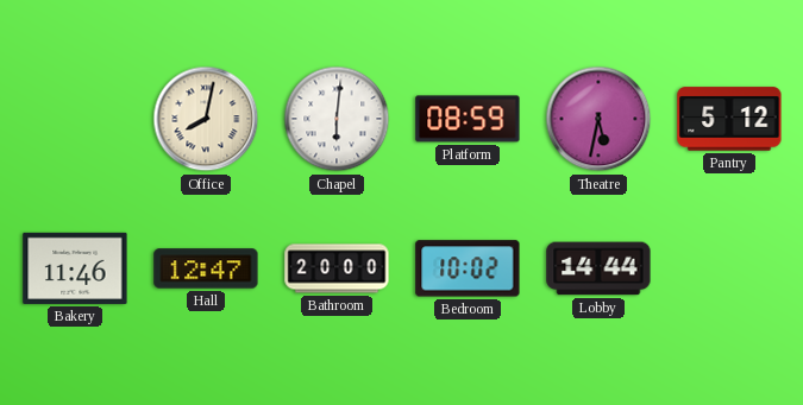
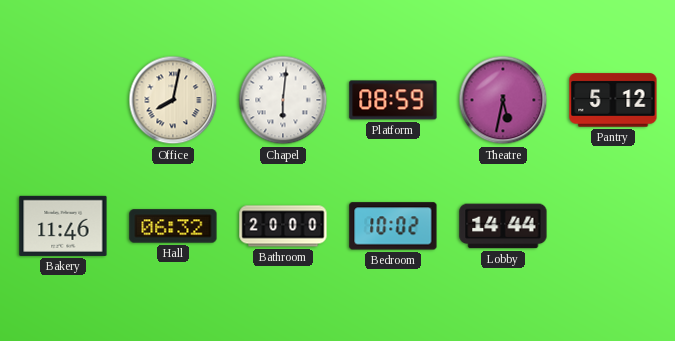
Hall: 12:47 -> 06:32
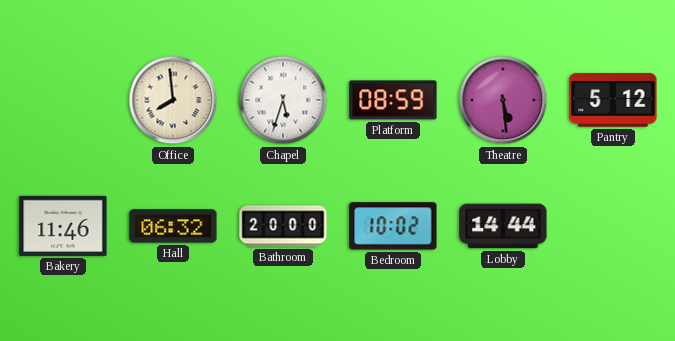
Office: 8:02 -> 7:59
Chapel: 6:01 -> 5:33
Theatre: 5:32 -> 5:29
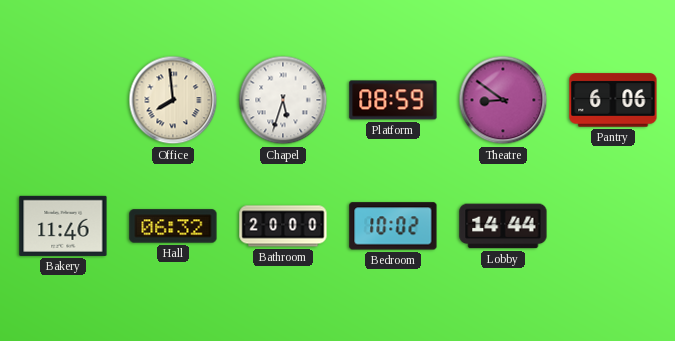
Theatre: 5:29 -> 8:51
Pantry: 5:12 -> 6:06
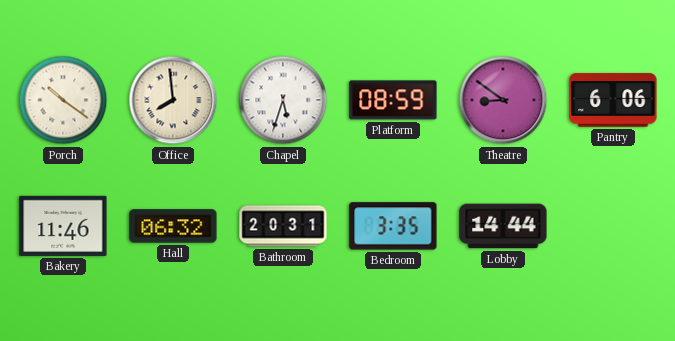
Porch: none -> 10:21
Bathroom: 20:00 -> 20:31
Bedroom: 10:02 -> 3:35
